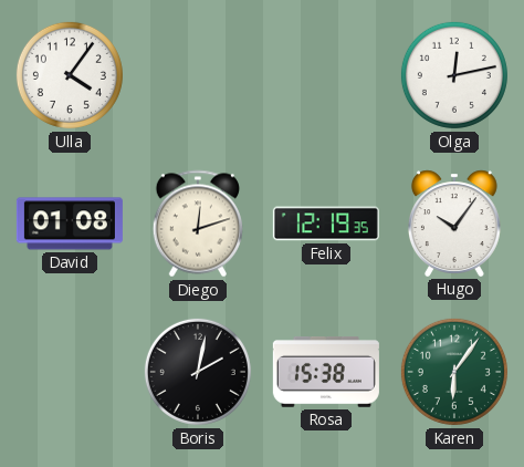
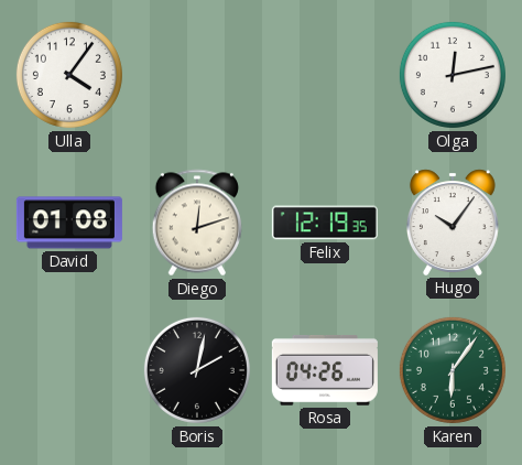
Rosa: 15:38 -> 04:26
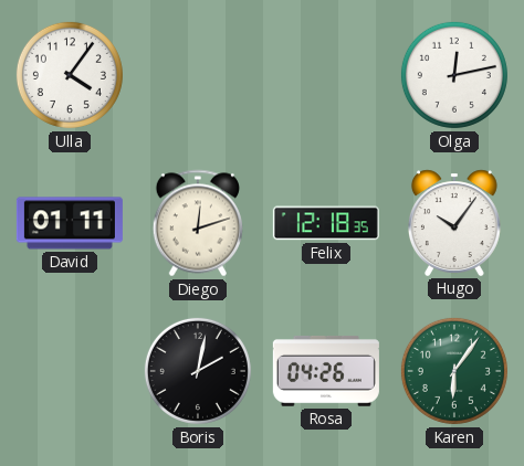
David: 01:08 -> 01:11
Felix: 12:19 -> 12:18
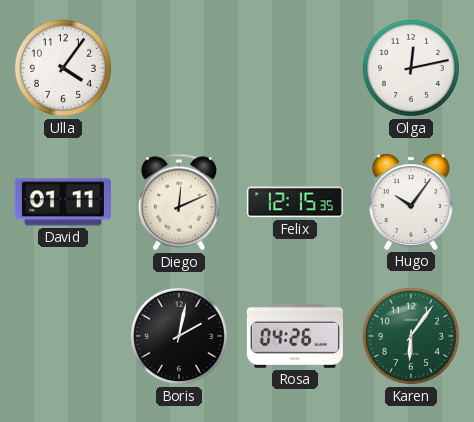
Diego: 12:12 -> 12:11
Felix: 12:18 -> 12:15
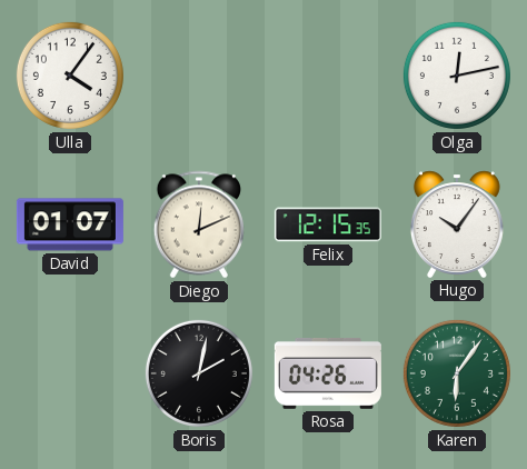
David: 01:11 -> 01:07
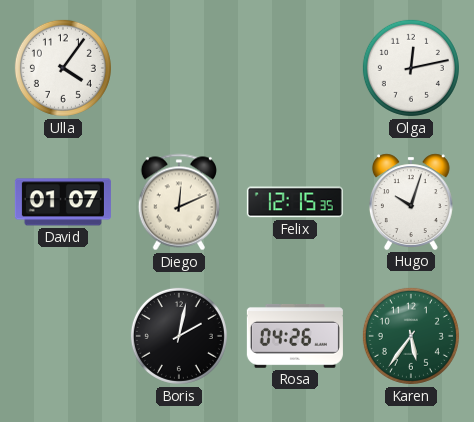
Hugo: 10:06 -> 10:03
Karen: 6:06 -> 5:36
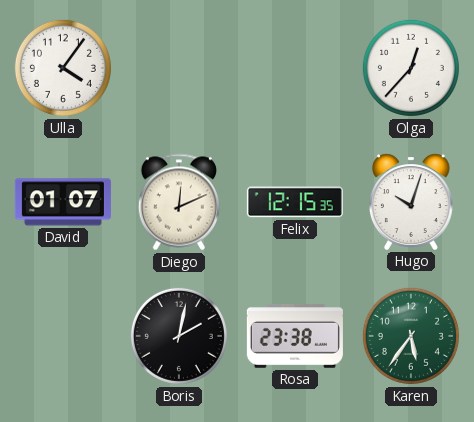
Olga: 12:13 -> 12:37
Rosa: 04:26 -> 23:38
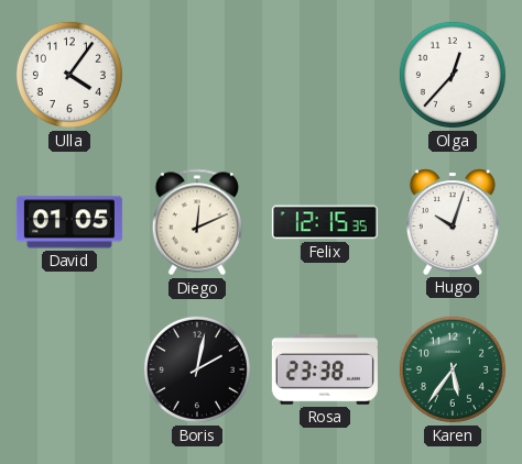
David: 01:07 -> 01:05
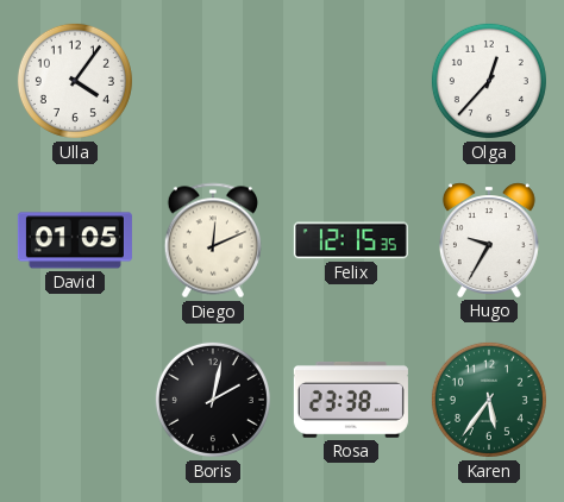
Hugo: 10:03 -> 9:35
